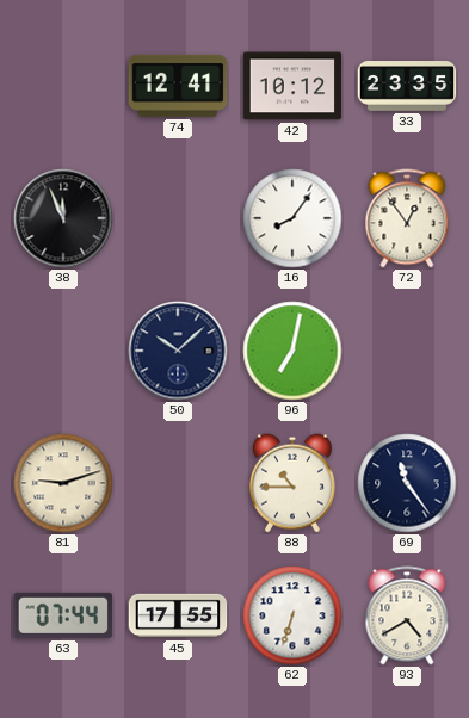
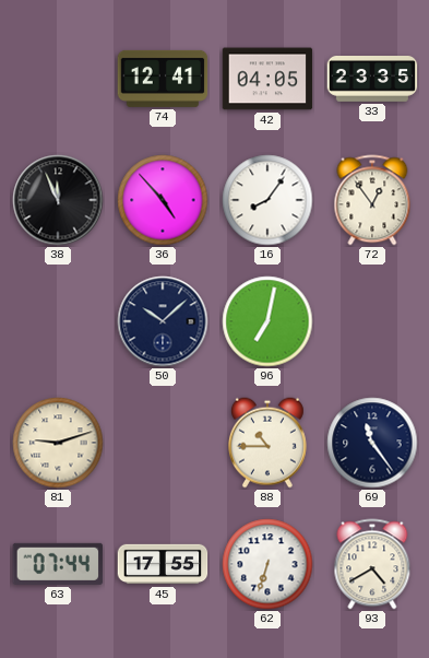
42: 10:12 -> 04:05
36: none -> 4:53
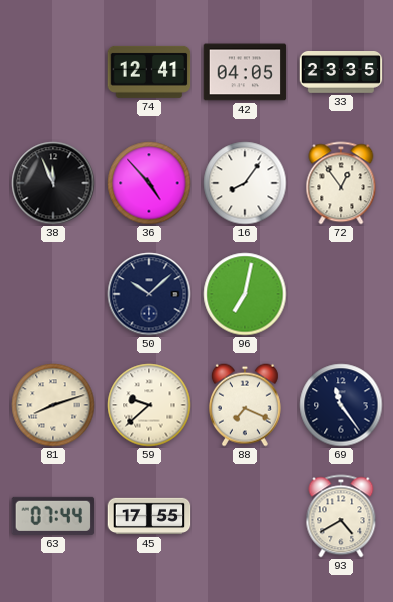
81: 9:12 -> 8:12
59: none -> 9:38
88: 10:45 -> 7:19
62: 6:33 -> none
